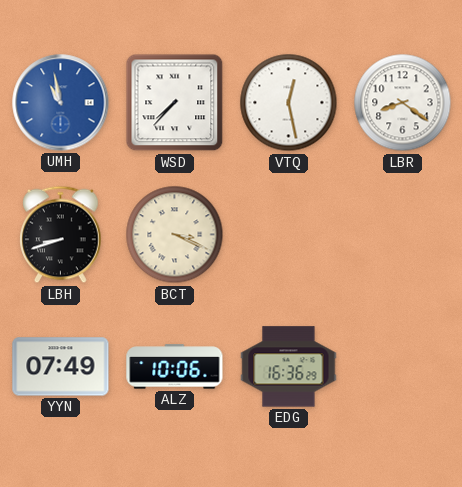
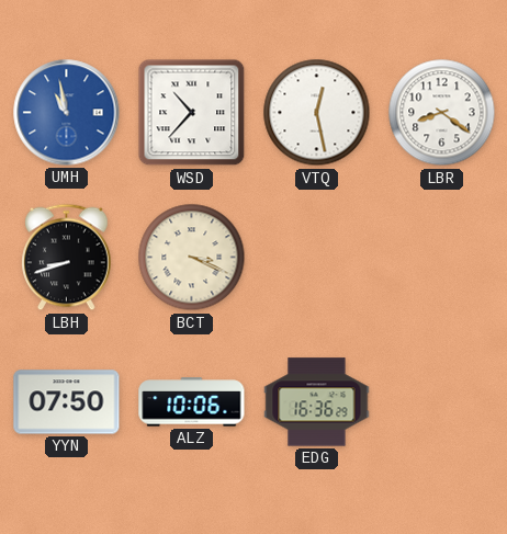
WSD: 7:37 -> 10:37
YYN: 07:49 -> 07:50
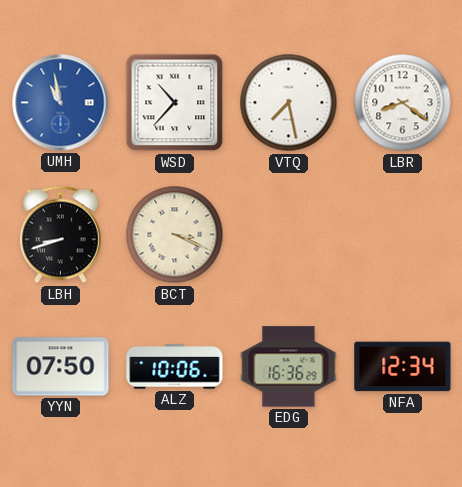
VTQ: 12:28 -> 7:28
NFA: none -> 12:34
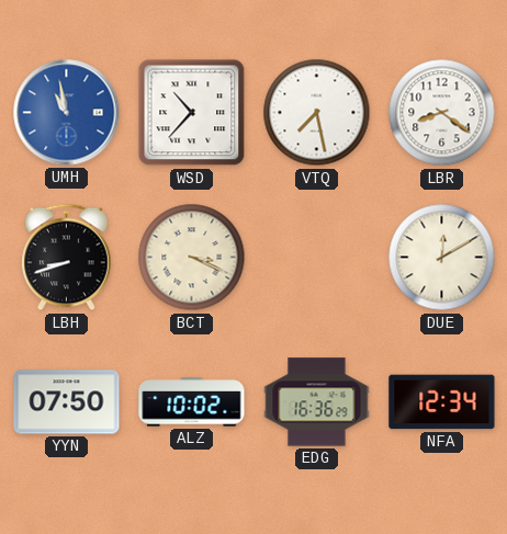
DUE: none -> 12:10
ALZ: 10:06 -> 10:02
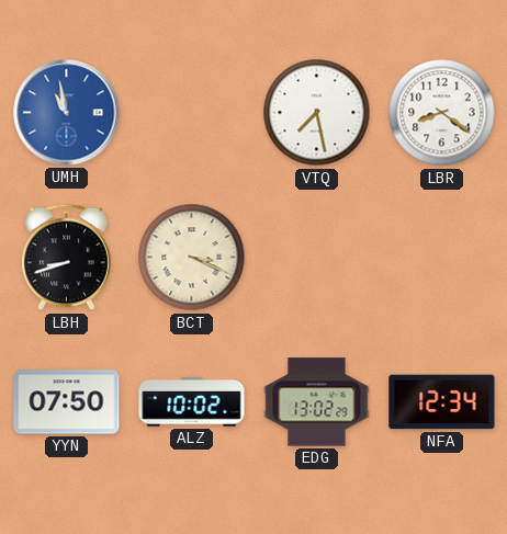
WSD: 10:37 -> none
DUE: 12:10 -> none
EDG: 16:36 -> 13:02
